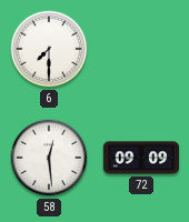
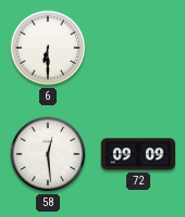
6: 7:30 -> 6:30
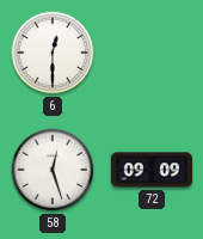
6: 6:30 -> 12:30
58: 12:29 -> 12:27
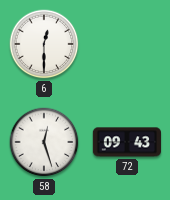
72: 09:09 -> 09:43
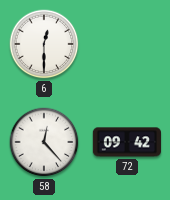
58: 12:27 -> 12:23
72: 09:43 -> 09:42
